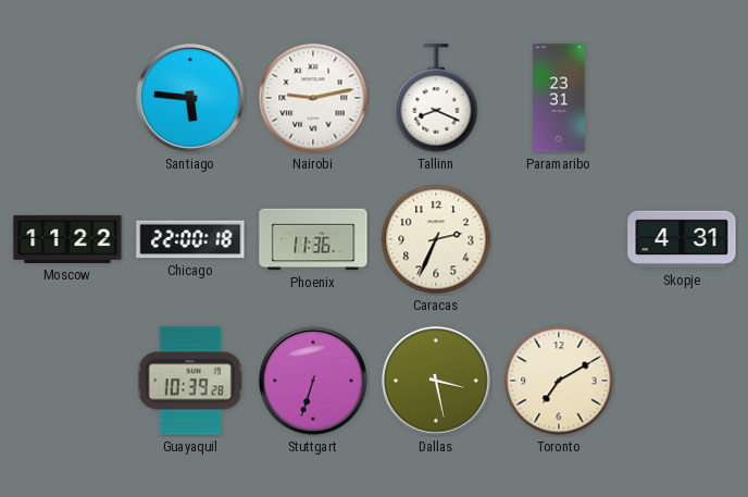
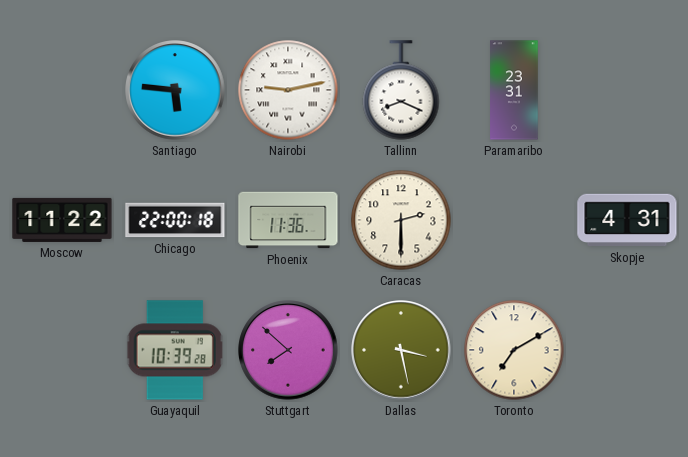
Caracas: 2:34 -> 2:30
Stuttgart: 6:33 -> 7:52
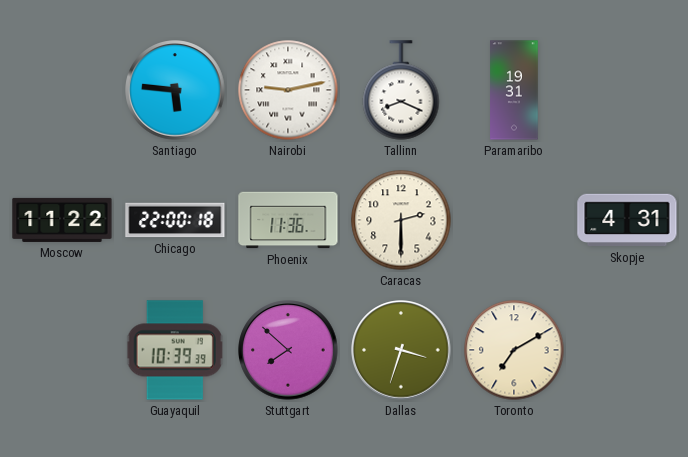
Paramaribo: 23:31 -> 19:31
Guayaquil: 10:39:28 -> 10:39:39
Dallas: 3:28 -> 3:33
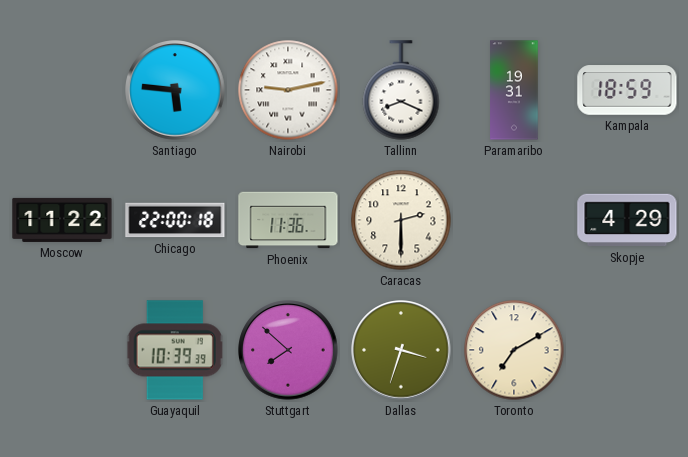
Kampala: none -> 18:59
Skopje: 4:31 -> 4:29
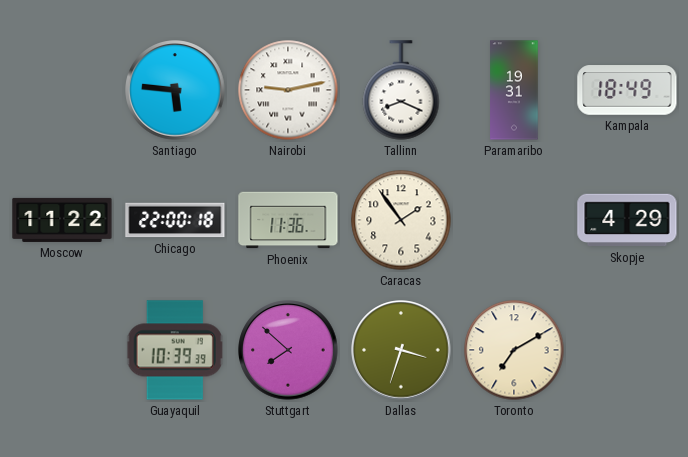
Kampala: 18:59 -> 18:49
Caracas: 2:30 -> 1:54
